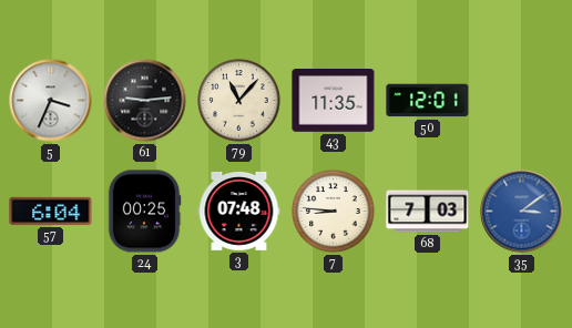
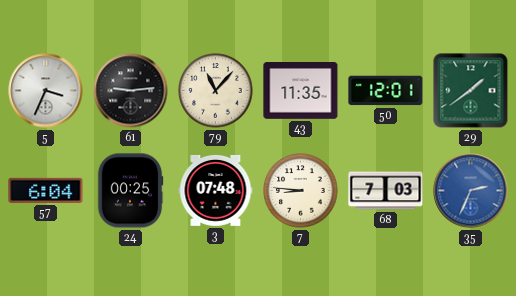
29: none -> 1:39
35: 3:09 -> 2:34
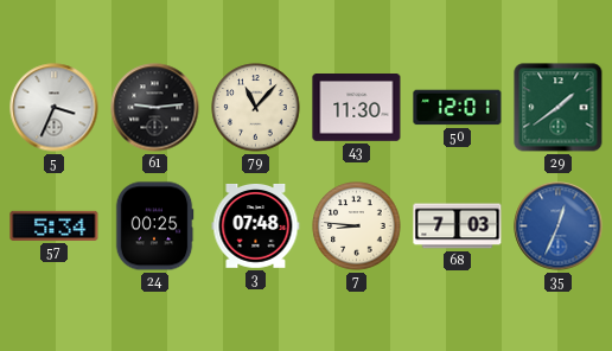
43: 11:35 -> 11:30
57: 6:04 -> 5:34
35: 2:34 -> 12:34
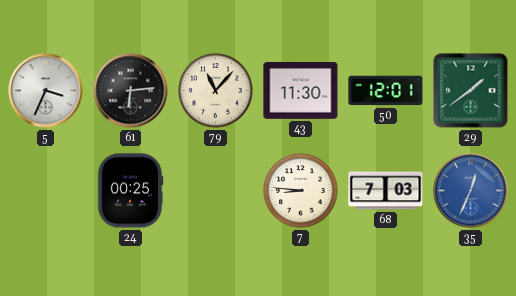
61: 9:14 -> 6:14
57: 5:34 -> none
3: 07:48 -> none
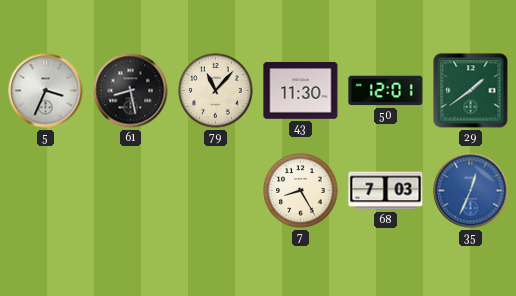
61: 6:14 -> 8:28
24: 00:25 -> none
7: 8:46 -> 8:25
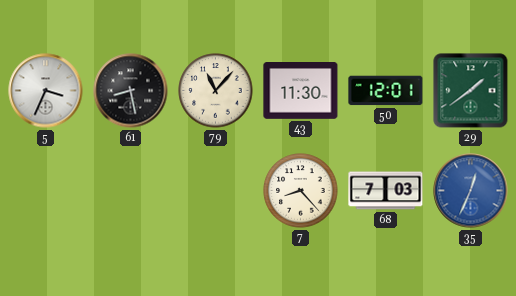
7: 8:25 -> 8:23
